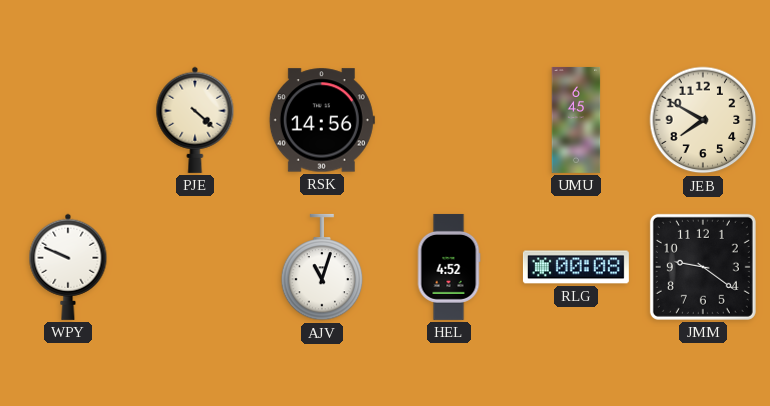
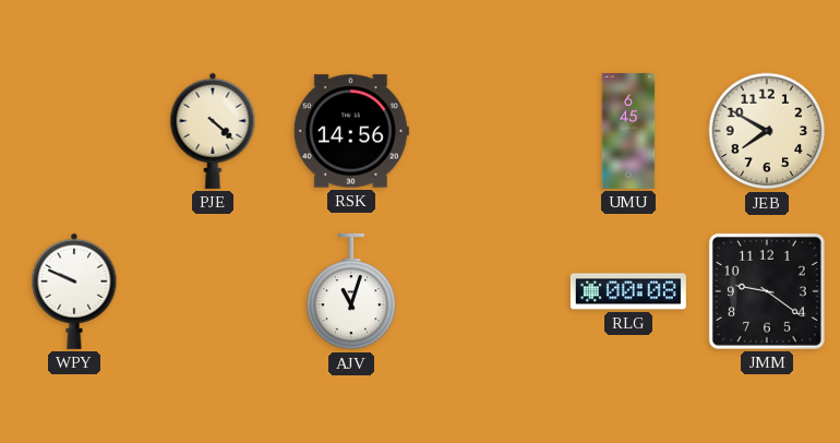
HEL: 4:52 -> none
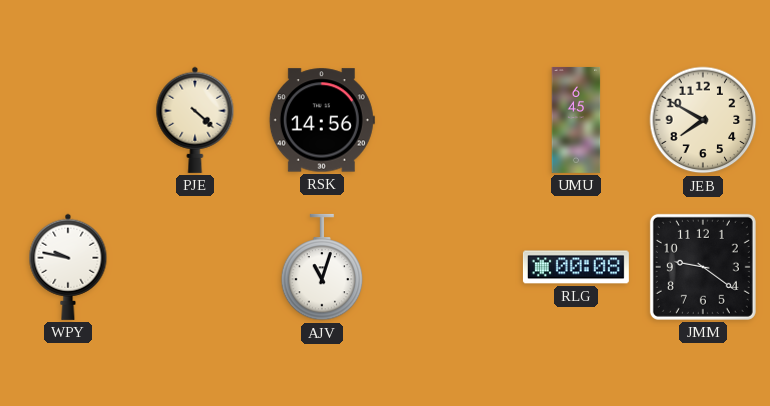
WPY: 9:49 -> 9:47
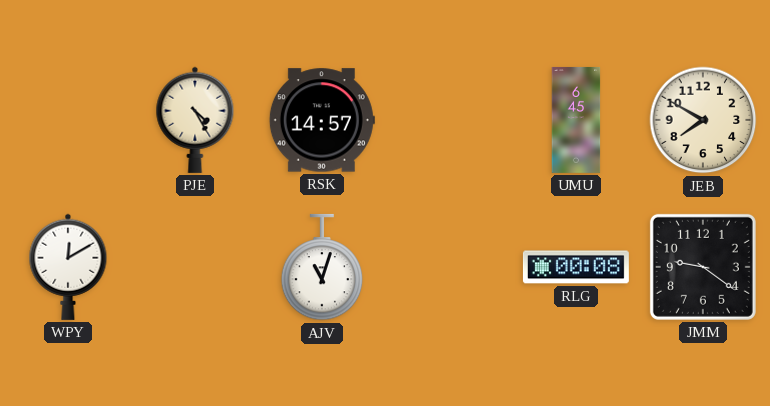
PJE: 4:22 -> 4:25
RSK: 14:56 -> 14:57
WPY: 9:47 -> 12:10
